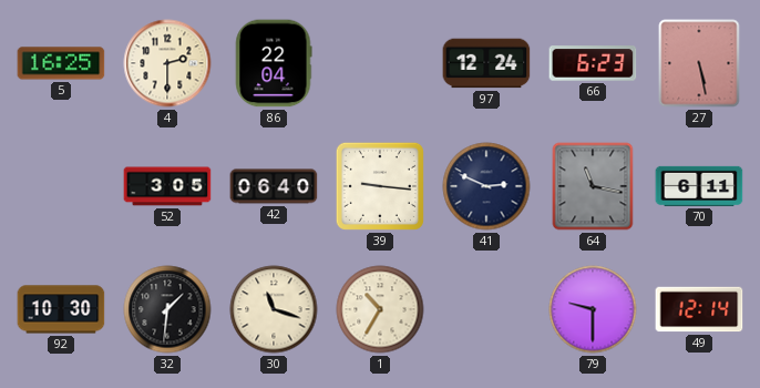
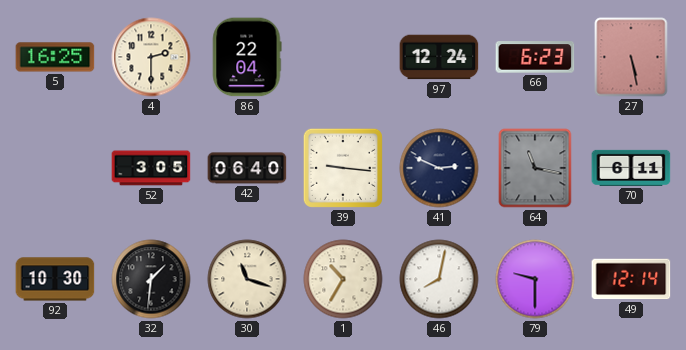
46: none -> 8:02
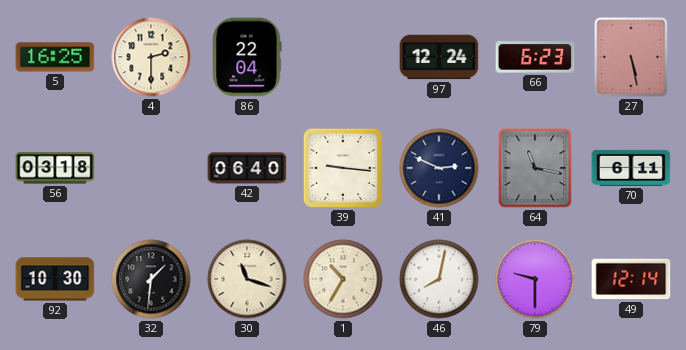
56: none -> 03:18
52: 3:05 -> none
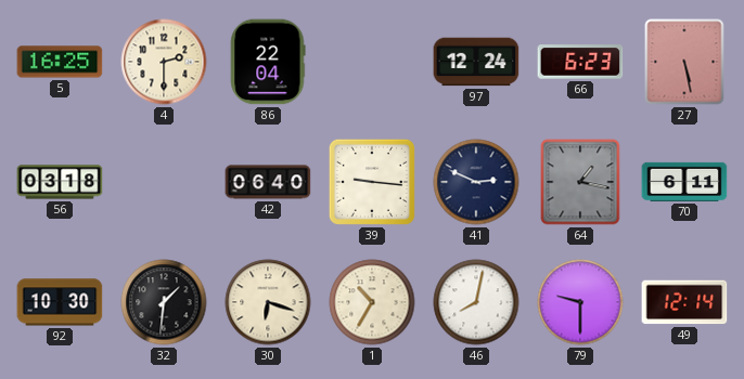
64: 11:17 -> 1:17
30: 11:18 -> 6:18
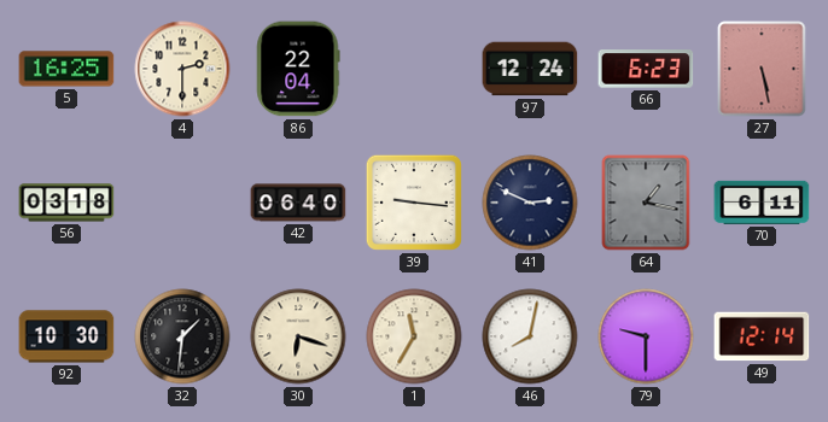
1: 10:35 -> 11:35
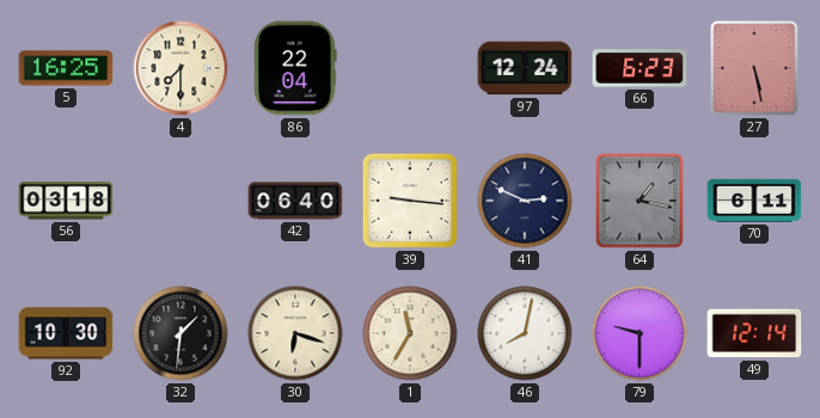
4: 2:30 -> 7:30
